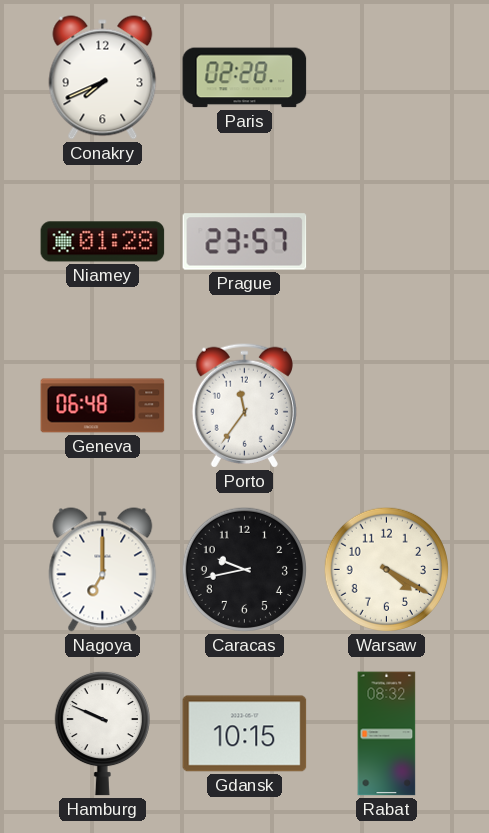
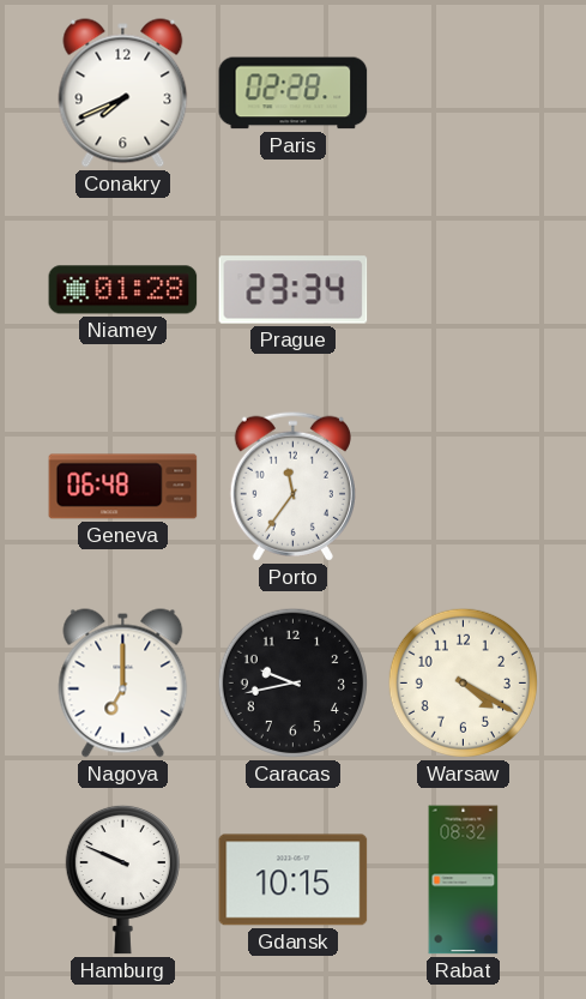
Prague: 23:57 -> 23:34
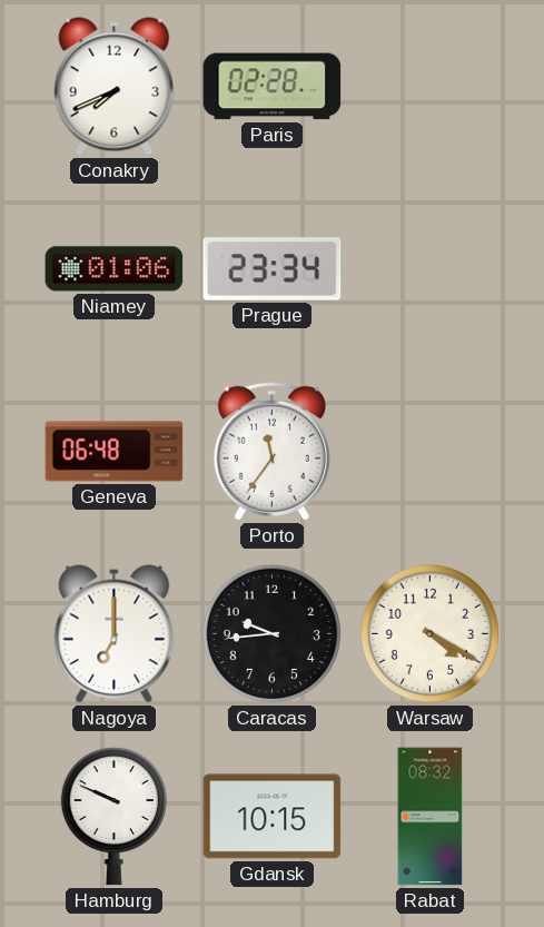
Niamey: 01:28 -> 01:06
Caracas: 9:43 -> 9:44
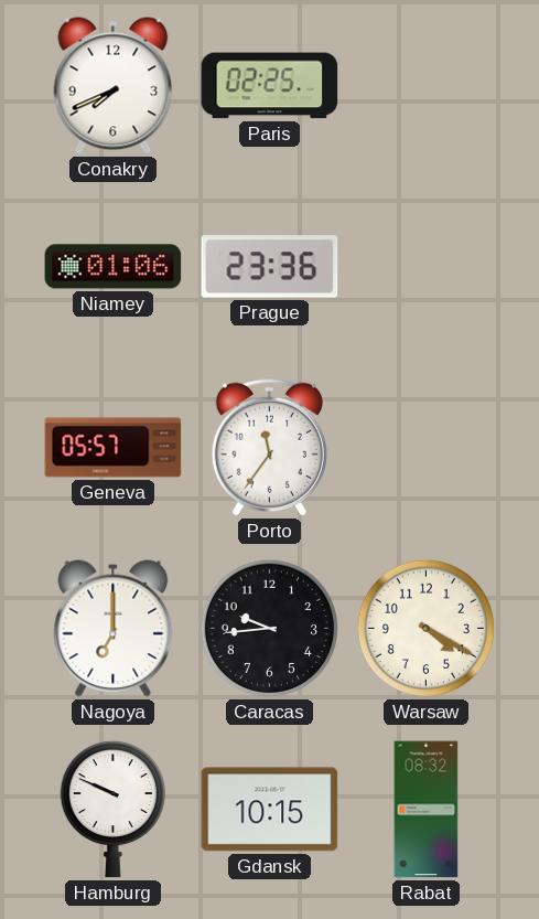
Paris: 02:28 -> 02:25
Prague: 23:34 -> 23:36
Geneva: 06:48 -> 05:57
